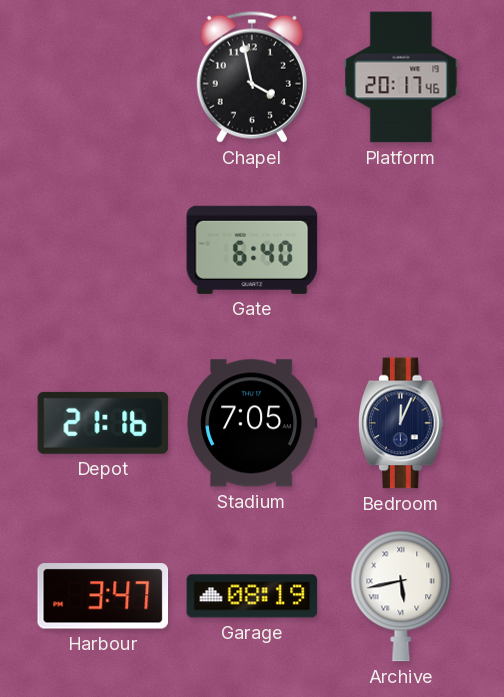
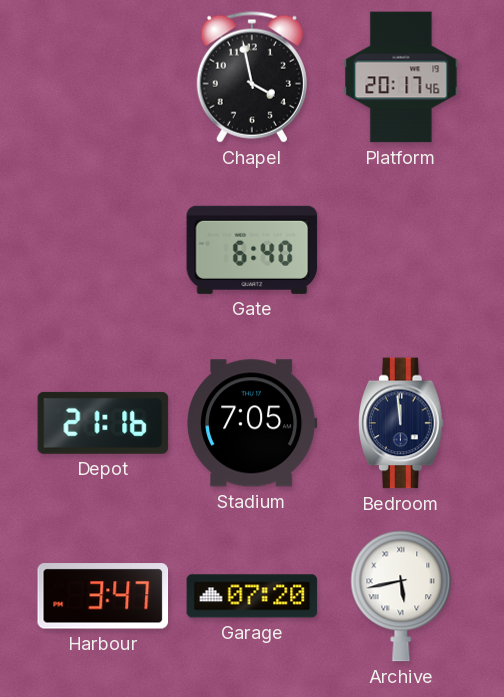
Bedroom: 12:04 -> 11:59
Garage: 08:19 -> 07:20
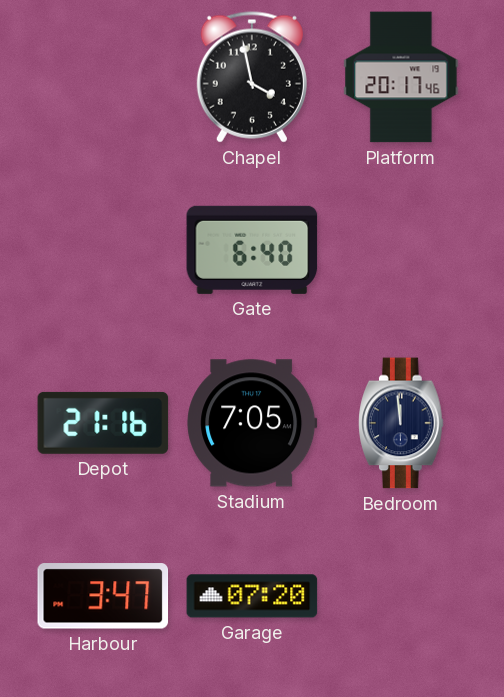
Archive: 5:43 -> none
